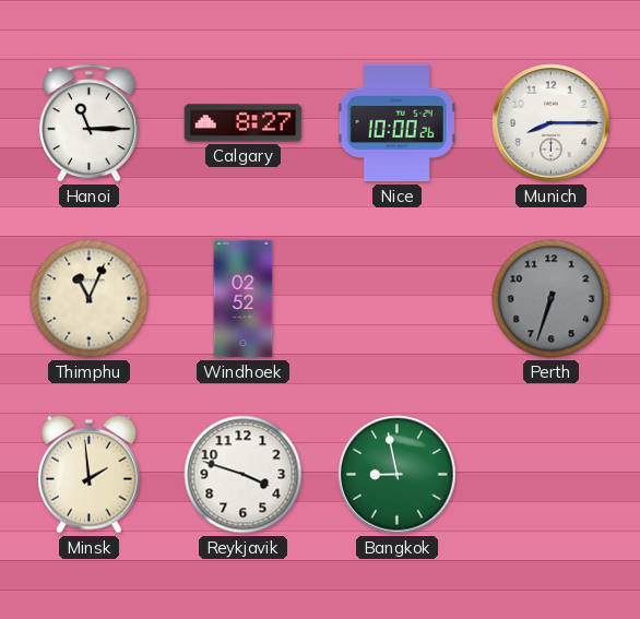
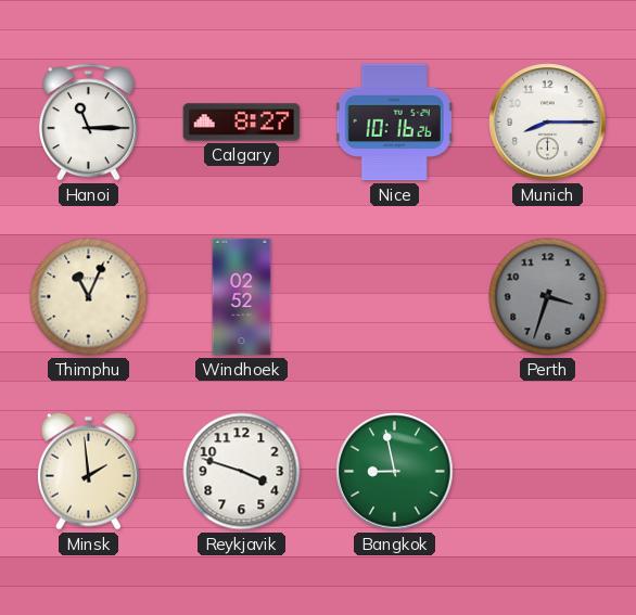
Nice: 10:00 -> 10:16
Perth: 6:33 -> 3:33
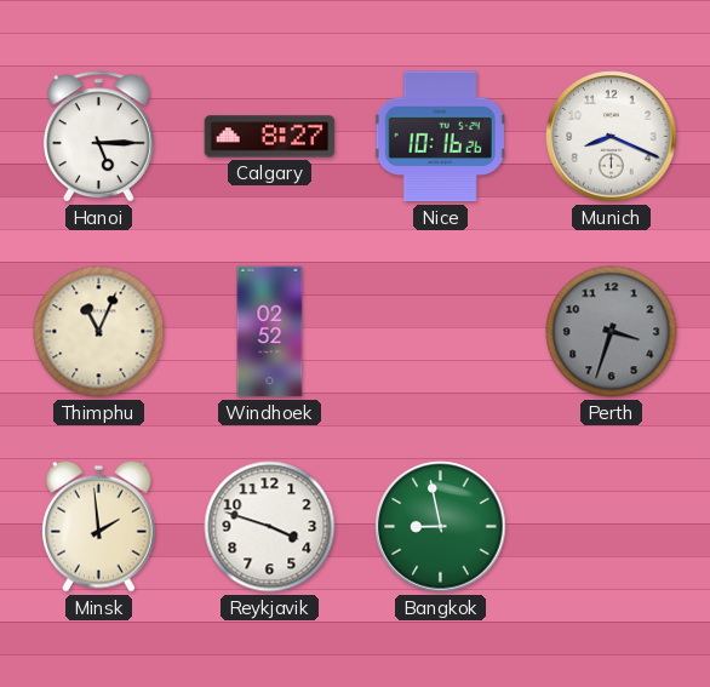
Hanoi: 11:15 -> 5:15
Munich: 8:15 -> 8:19
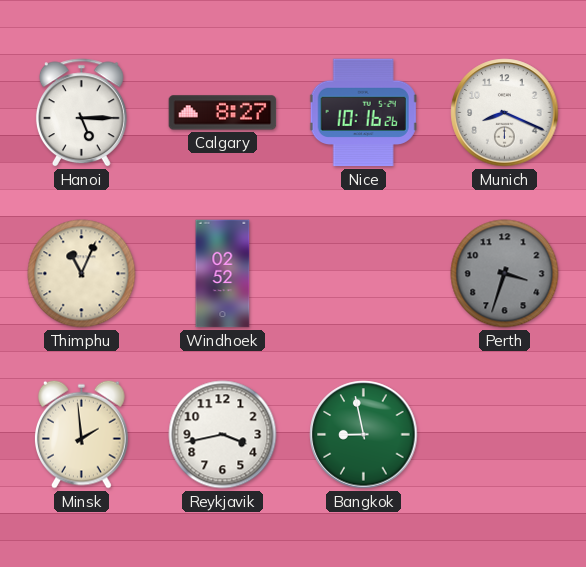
Reykjavik: 3:48 -> 3:43
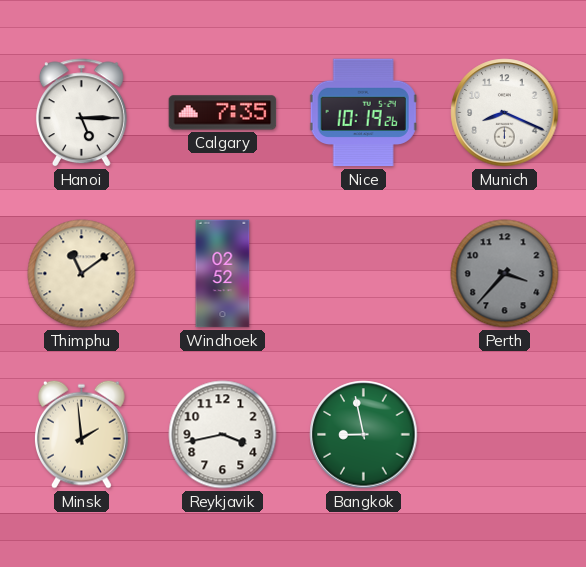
Calgary: 8:27 -> 7:35
Nice: 10:16 -> 10:19
Thimphu: 11:04 -> 11:09
Perth: 3:33 -> 3:37
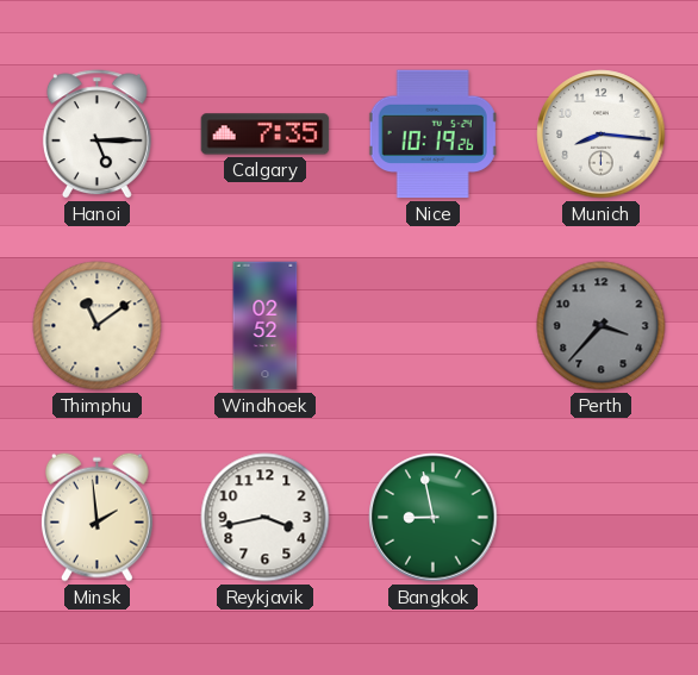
Munich: 8:19 -> 8:16
